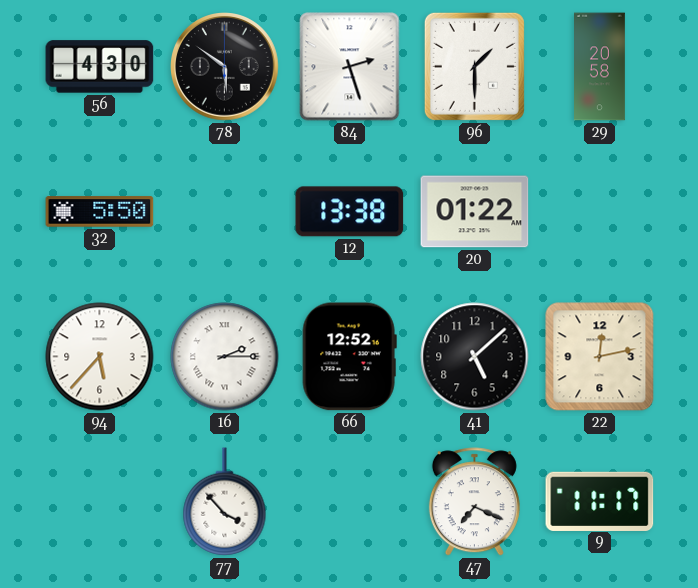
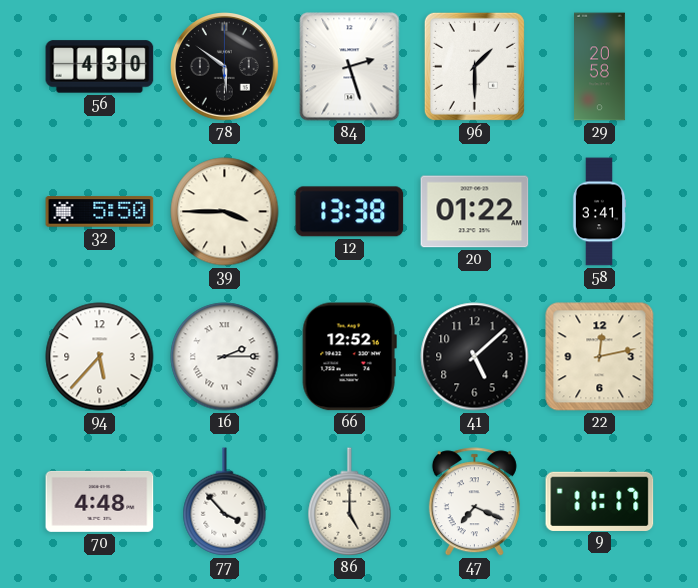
39: none -> 3:45
58: none -> 3:41
70: none -> 4:48
86: none -> 5:00
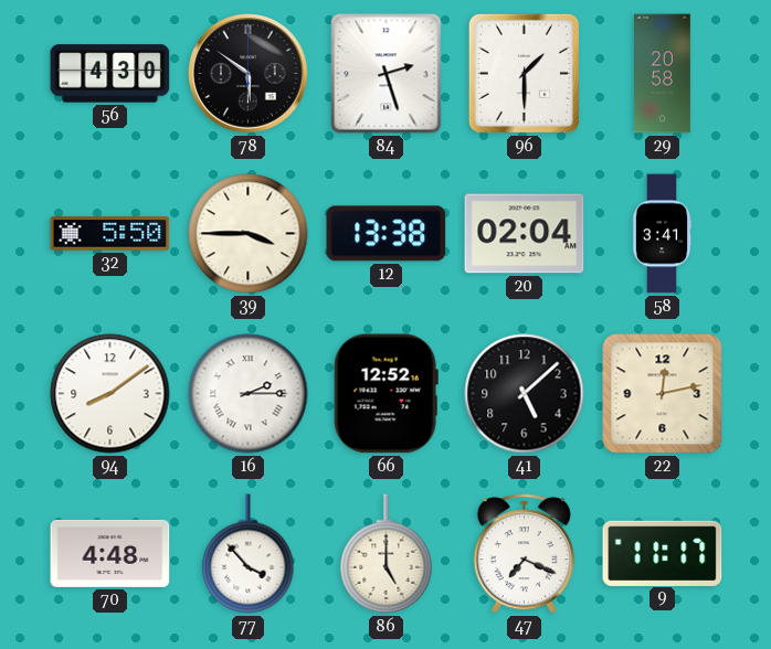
20: 01:22 -> 02:04
94: 5:37 -> 8:09
